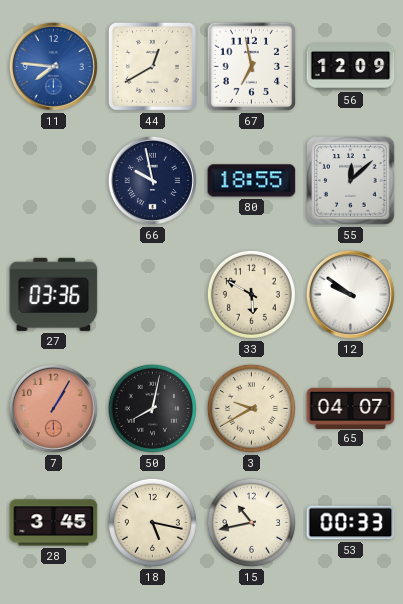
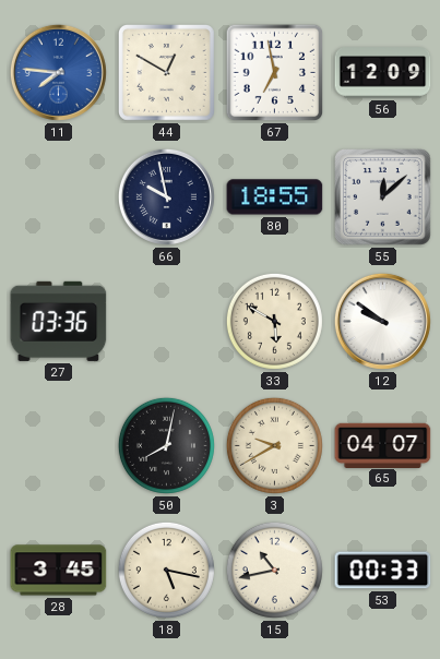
44: 12:40 -> 12:50
7: 1:05 -> none
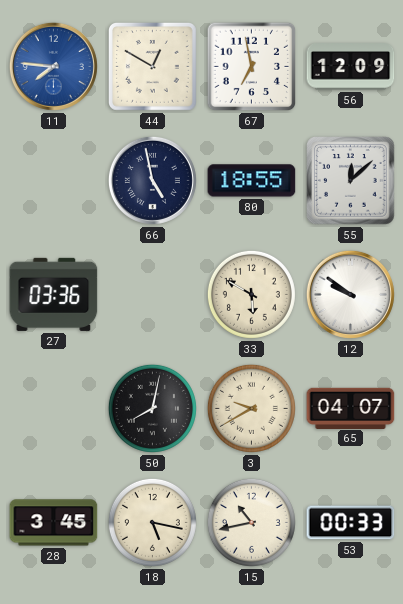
66: 9:58 -> 4:58
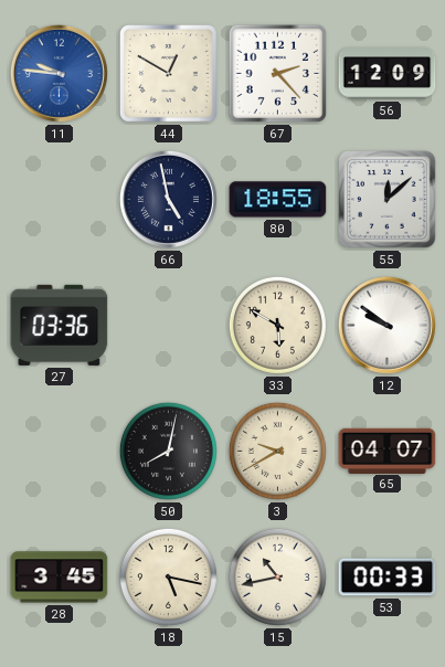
11: 7:46 -> 9:46
67: 6:58 -> 2:23
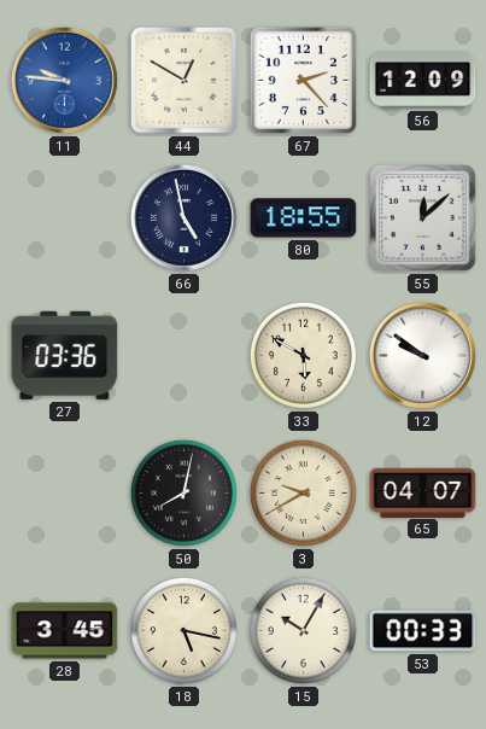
15: 10:43 -> 10:05
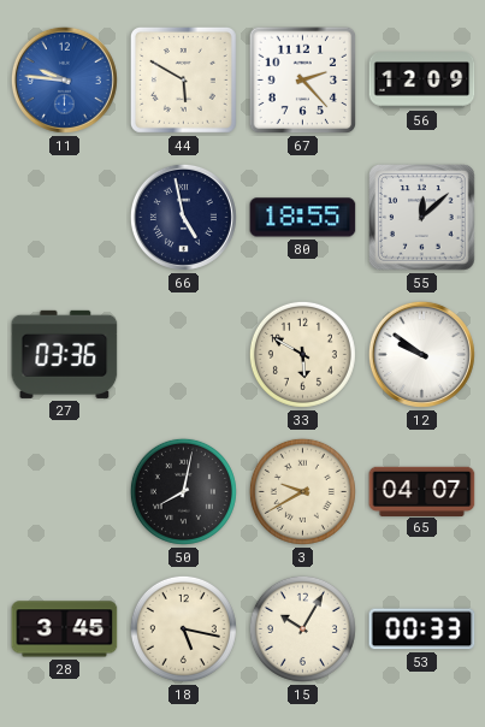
44: 12:50 -> 5:50
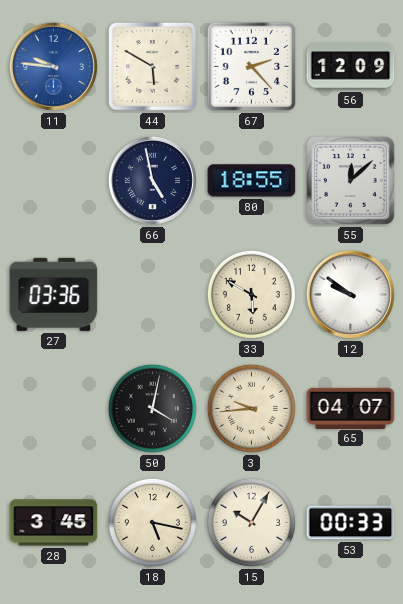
50: 8:02 -> 4:02
3: 9:40 -> 9:44
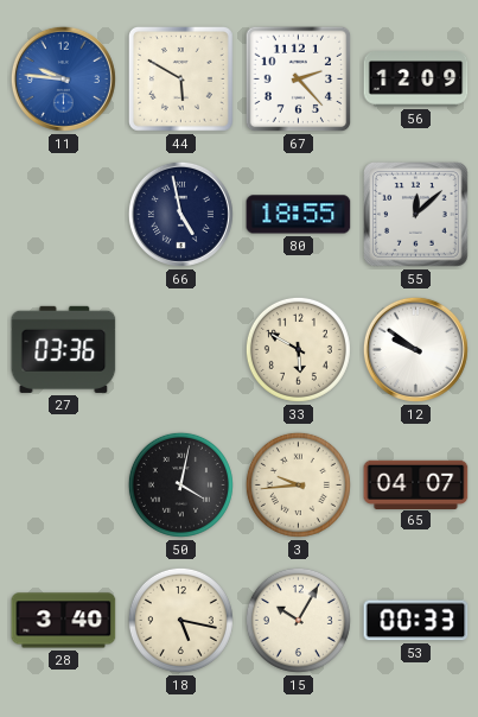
28: 3:45 -> 3:40
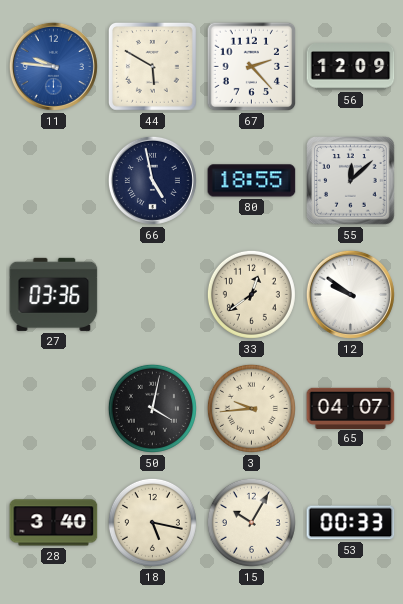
33: 5:50 -> 12:39
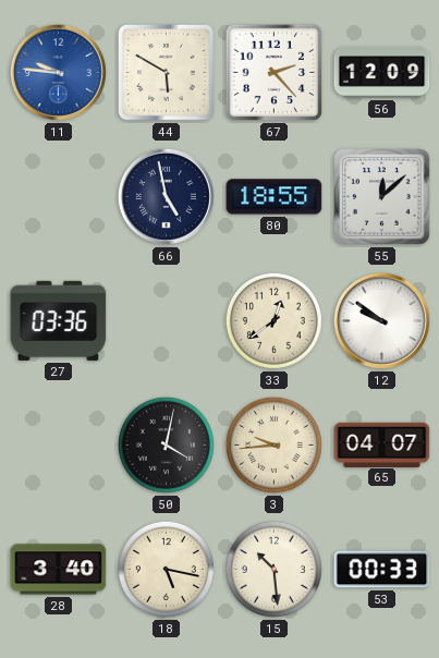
15: 10:05 -> 10:29
